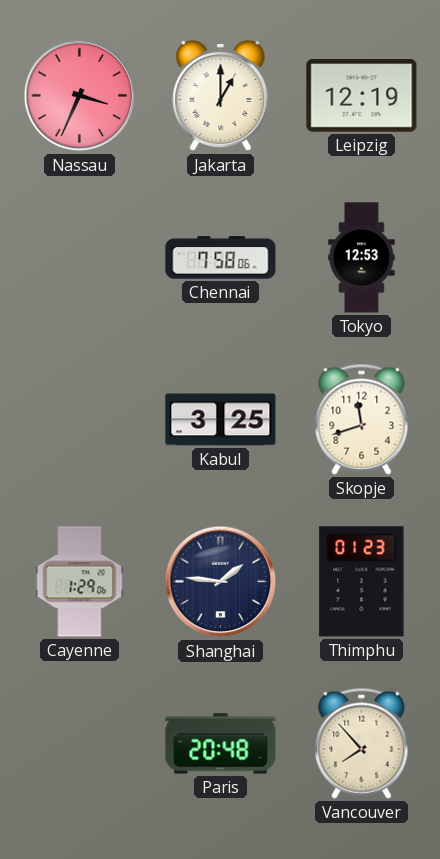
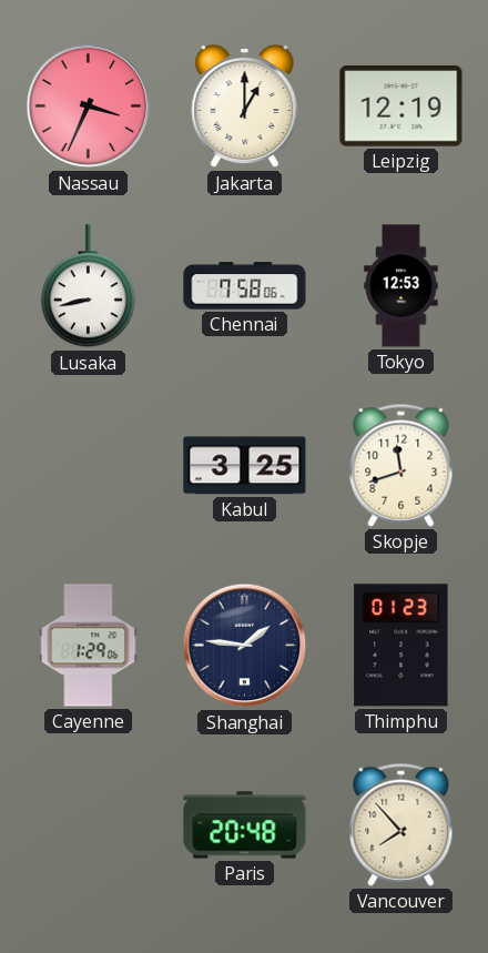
Lusaka: none -> 8:43
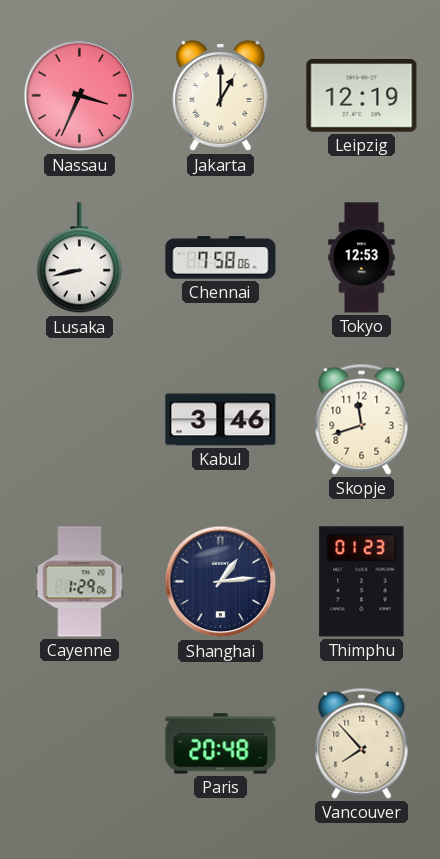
Kabul: 3:25 -> 3:46
Shanghai: 1:46 -> 1:14
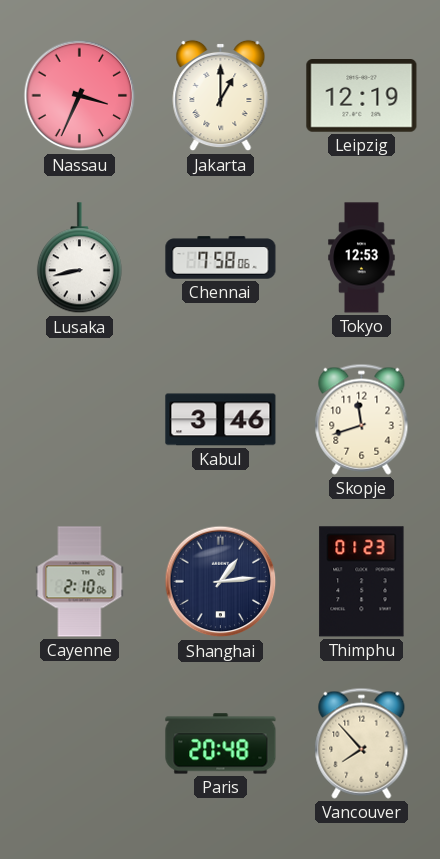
Cayenne: 1:29 -> 2:10
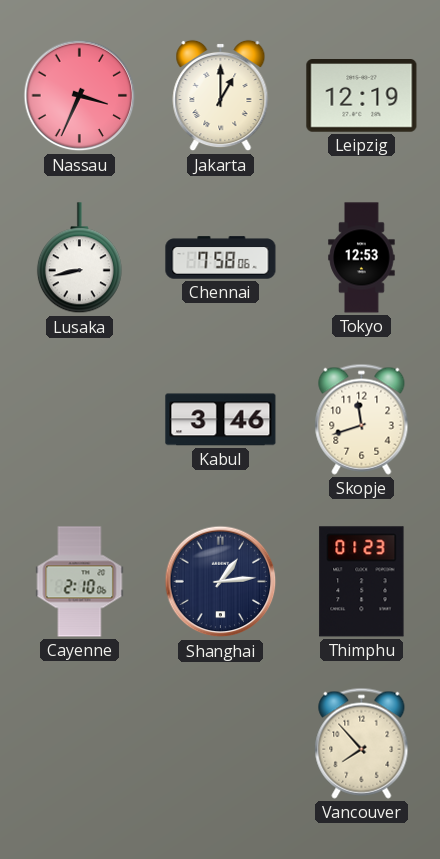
Paris: 20:48 -> none
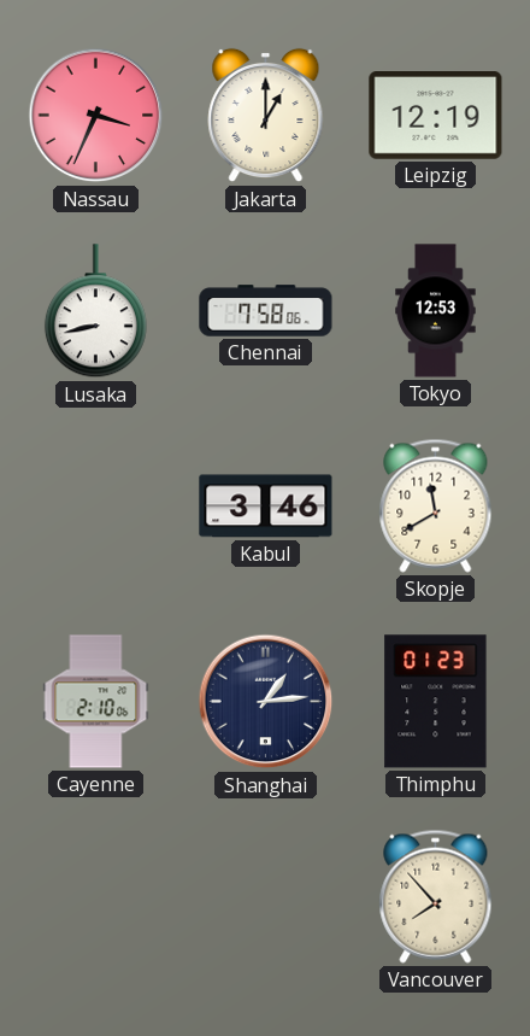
Skopje: 11:42 -> 11:40
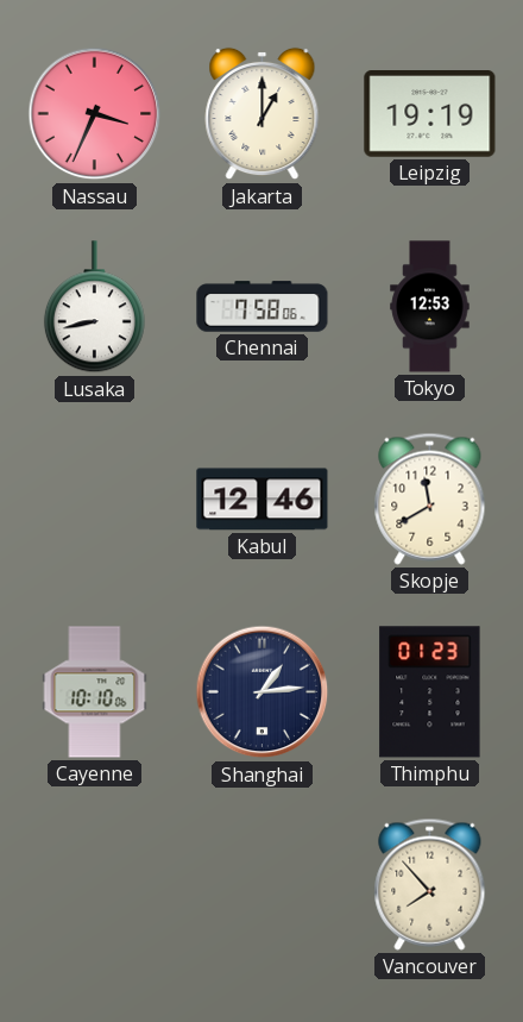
Leipzig: 12:19 -> 19:19
Kabul: 3:46 -> 12:46
Cayenne: 2:10 -> 10:10
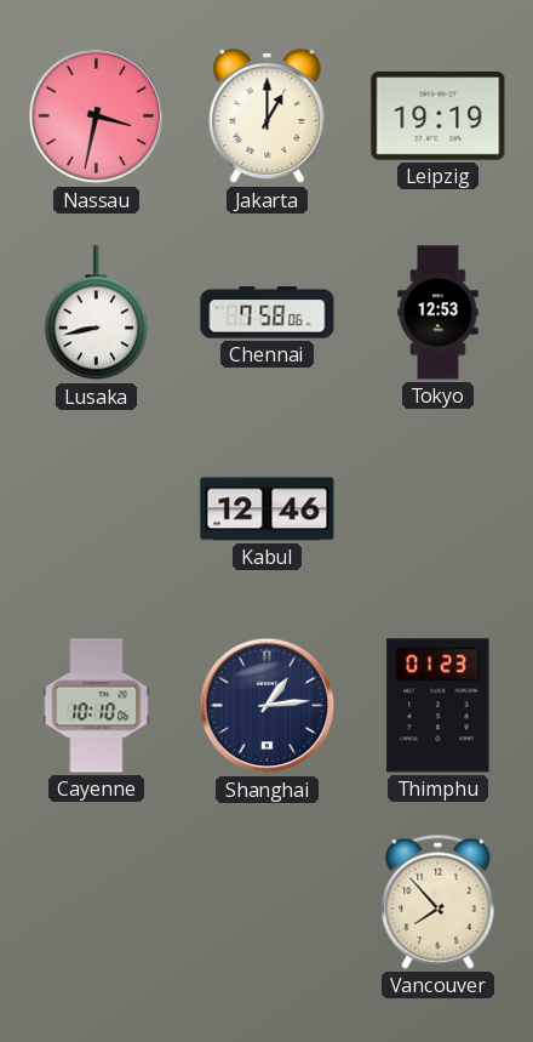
Nassau: 3:34 -> 3:32
Skopje: 11:40 -> none
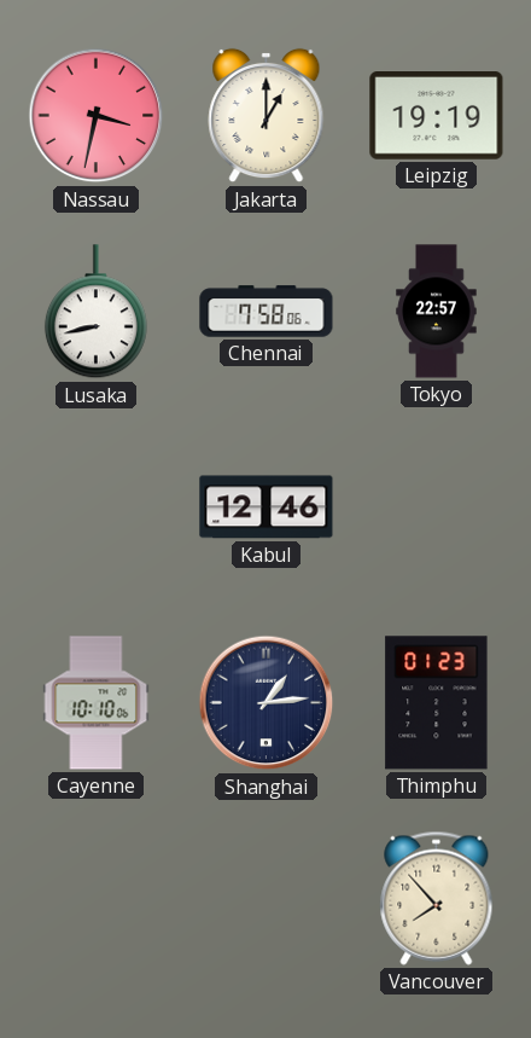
Tokyo: 12:53 -> 22:57
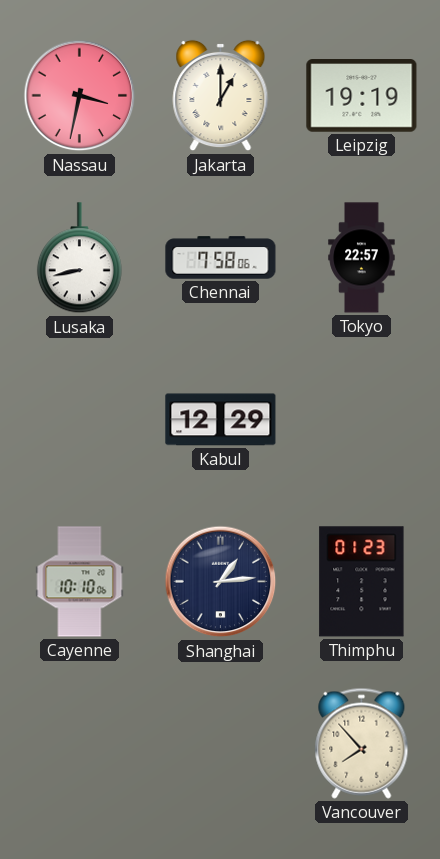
Kabul: 12:46 -> 12:29
